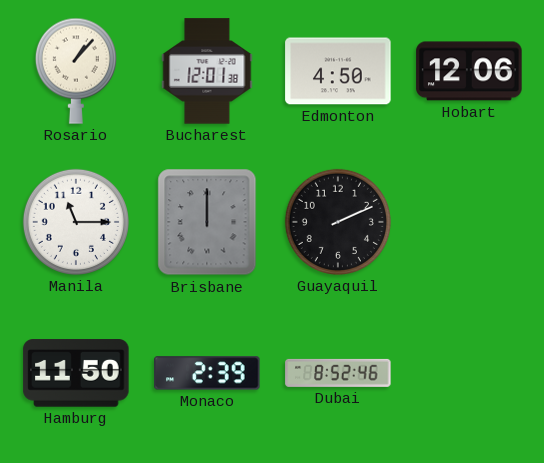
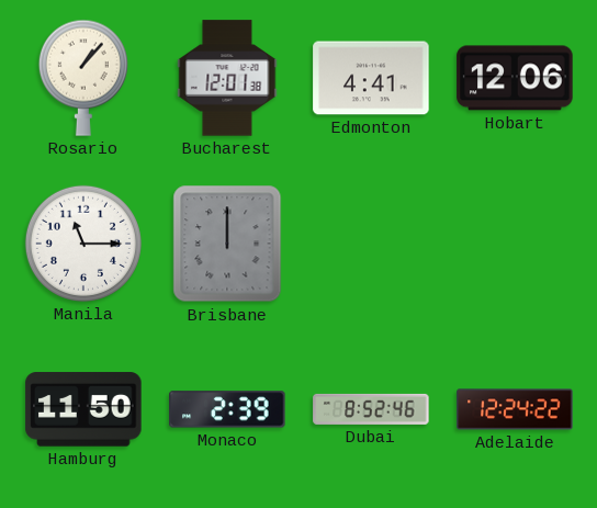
Edmonton: 4:50 -> 4:41
Guayaquil: 2:11 -> none
Adelaide: none -> 12:24
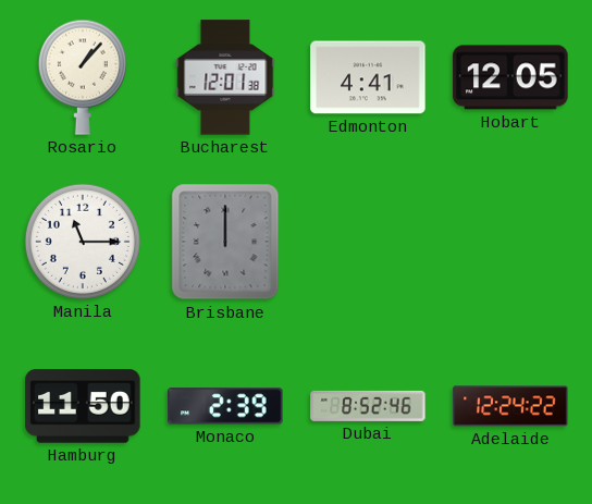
Hobart: 12:06 -> 12:05
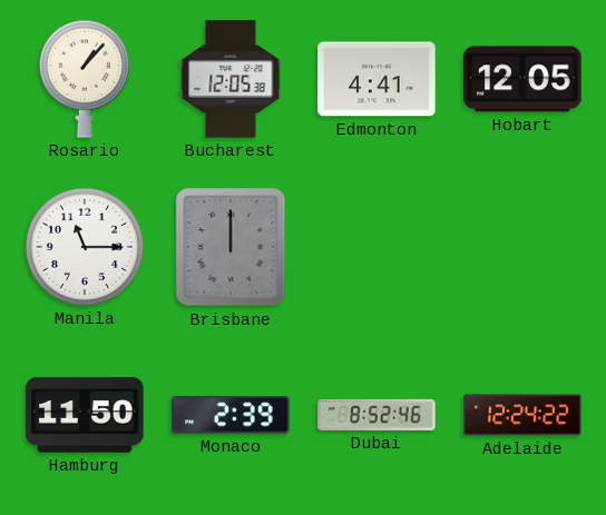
Bucharest: 12:01 -> 12:05
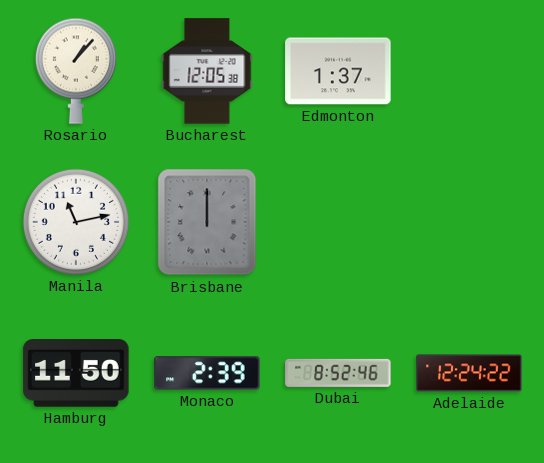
Edmonton: 4:41 -> 1:37
Hobart: 12:05 -> none
Manila: 11:15 -> 11:13
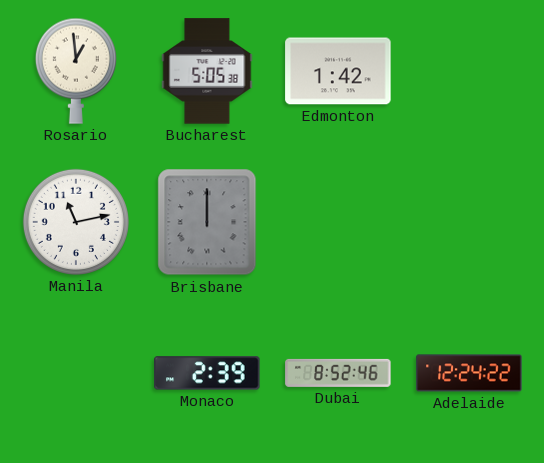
Rosario: 1:07 -> 12:59
Bucharest: 12:05 -> 5:05
Edmonton: 1:37 -> 1:42
Hamburg: 11:50 -> none
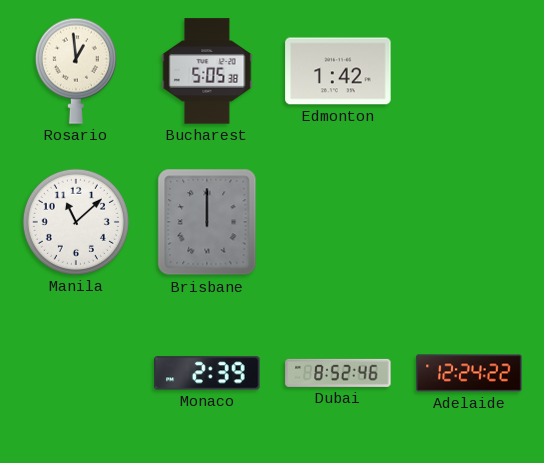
Manila: 11:13 -> 11:08
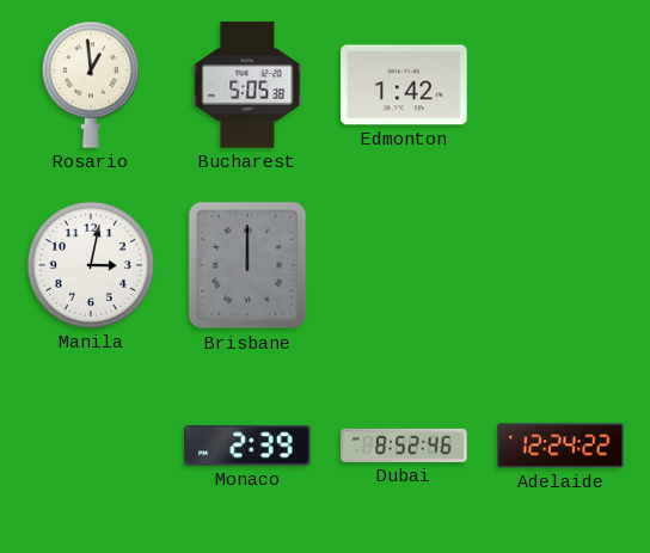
Manila: 11:08 -> 3:02
